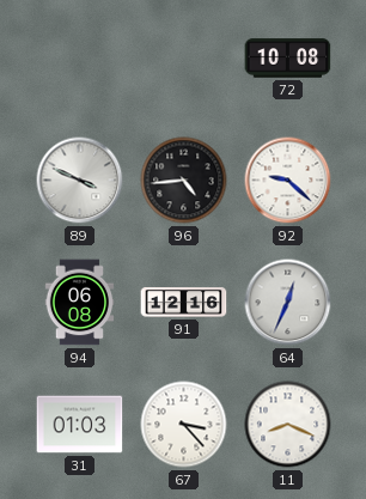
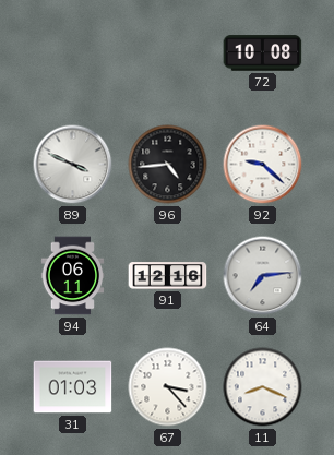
94: 06:08 -> 06:11
64: 12:34 -> 7:14
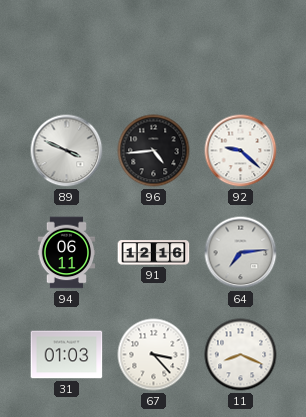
72: 10:08 -> none
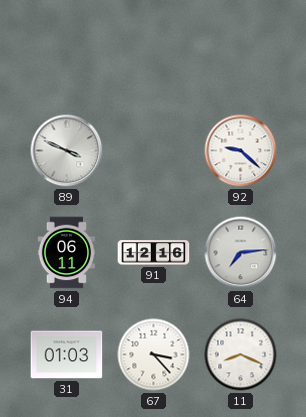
96: 4:44 -> none
